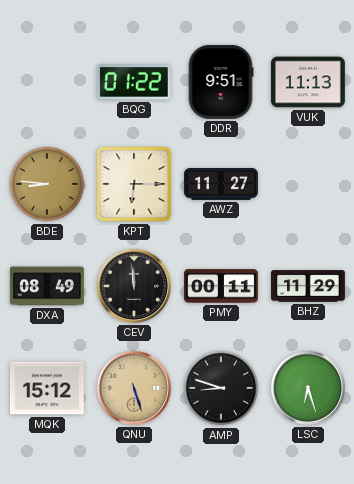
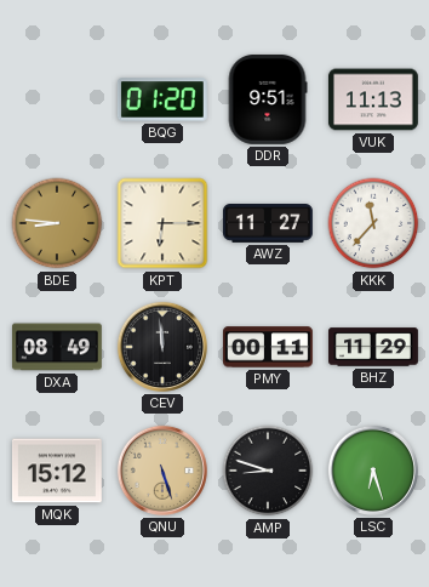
BQG: 01:22 -> 01:20
KKK: none -> 11:37
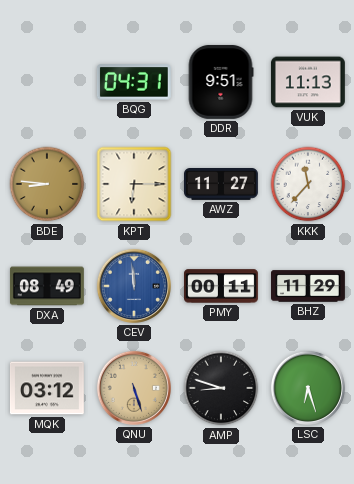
BQG: 01:20 -> 04:31
CEV dial: black -> blue
MQK: 15:12 -> 03:12
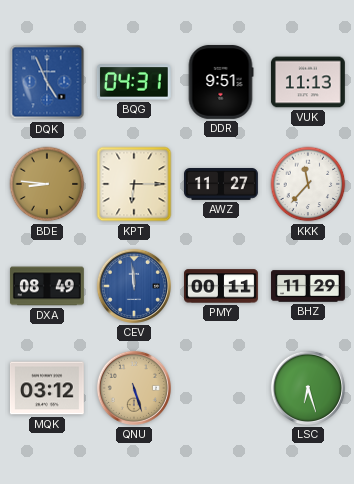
DQK: none -> 4:56
AMP: 8:48 -> none
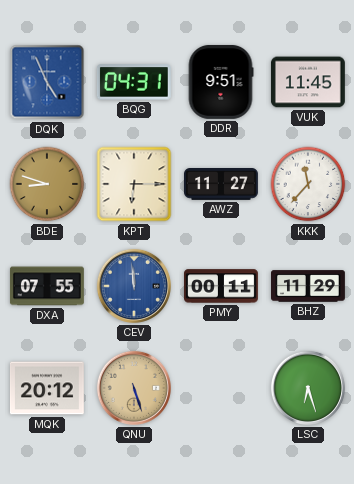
VUK: 11:13 -> 11:45
BDE: 8:46 -> 8:48
DXA: 08:49 -> 07:55
MQK: 03:12 -> 20:12
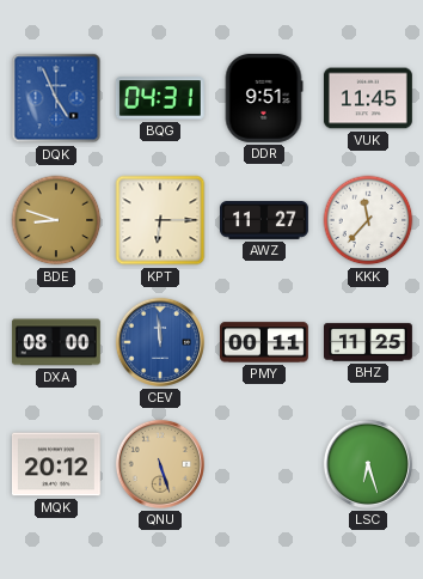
DXA: 07:55 -> 08:00
BHZ: 11:29 -> 11:25
